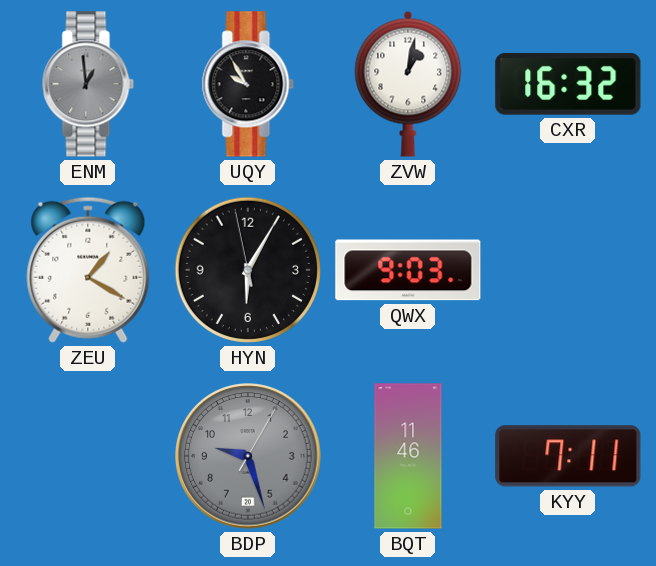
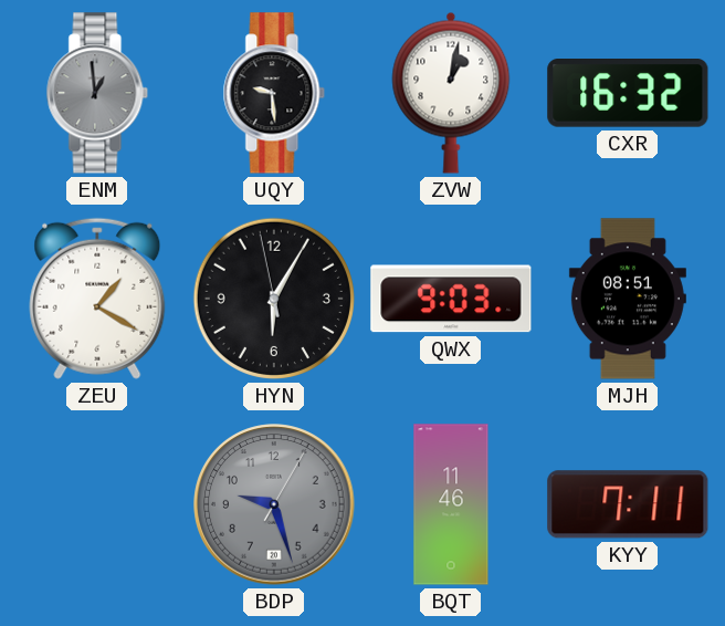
UQY: 9:55 -> 9:29
MJH: none -> 08:51
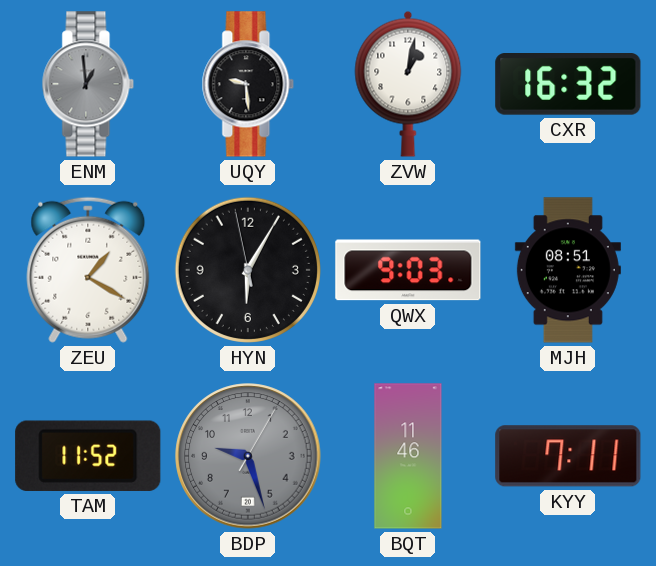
TAM: none -> 11:52
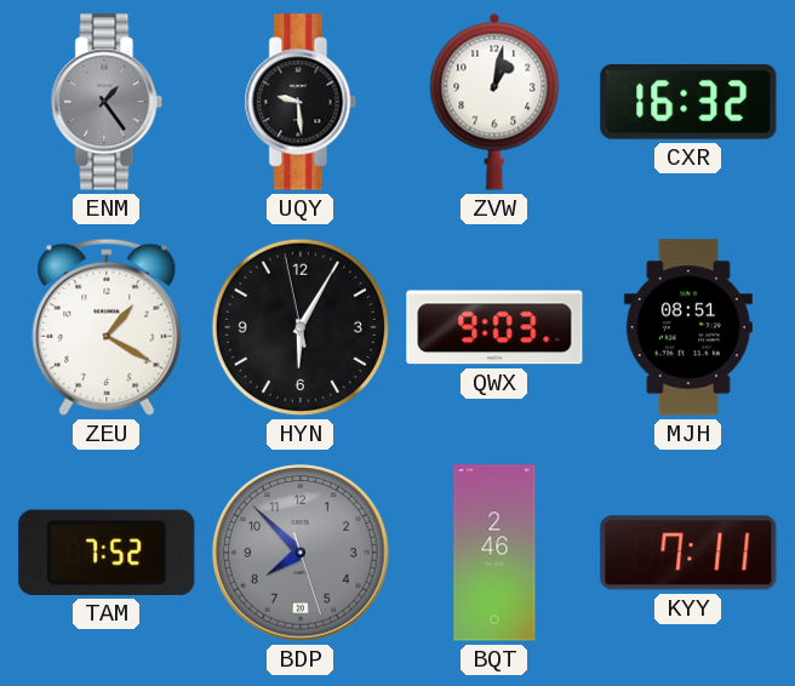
ENM: 12:59 -> 1:24
TAM: 11:52 -> 7:52
BDP: 9:27 -> 7:52
BQT: 11:46 -> 2:46
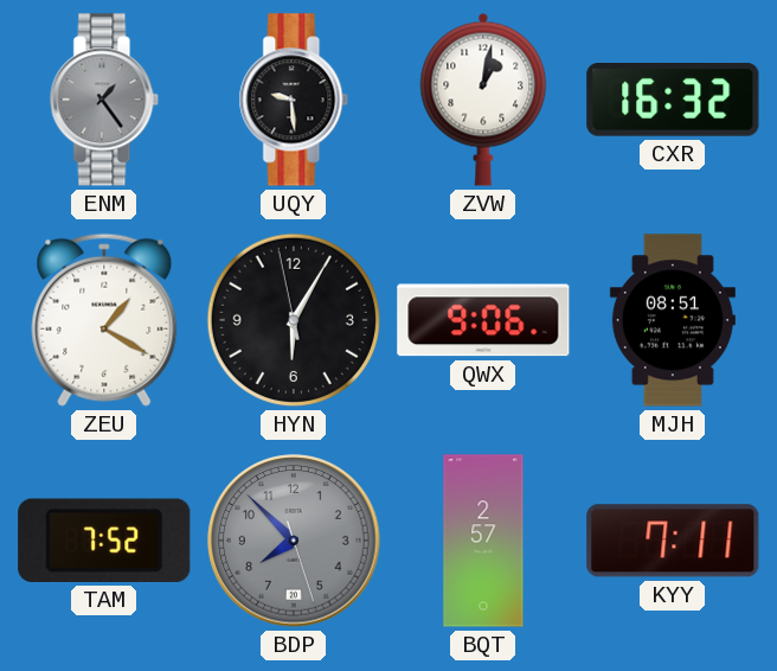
QWX: 9:03 -> 9:06
BQT: 2:46 -> 2:57
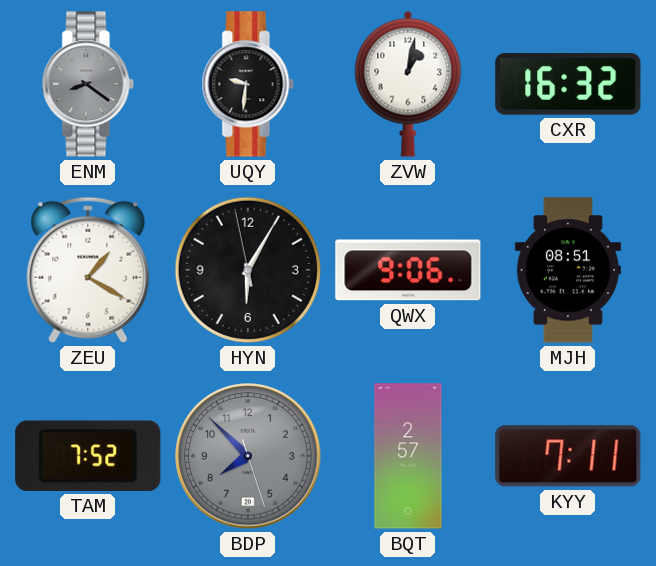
ENM: 1:24 -> 8:21
UQY: 9:29 -> 9:31
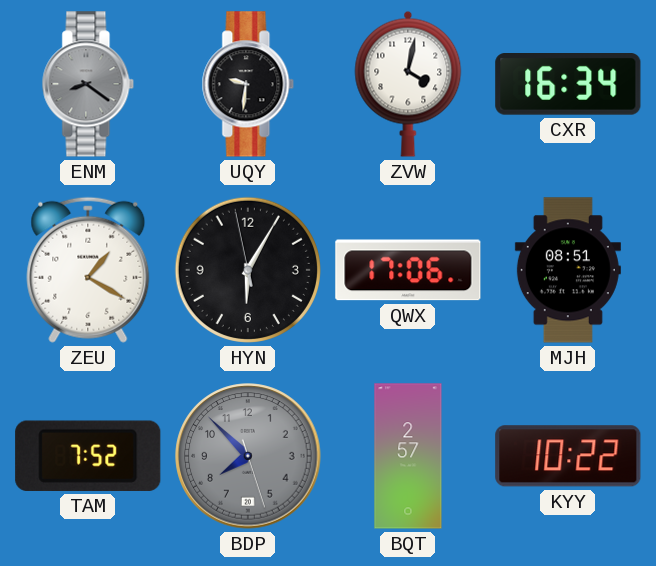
ZVW: 1:02 -> 4:02
CXR: 16:32 -> 16:34
QWX: 9:06 -> 17:06
KYY: 7:11 -> 10:22
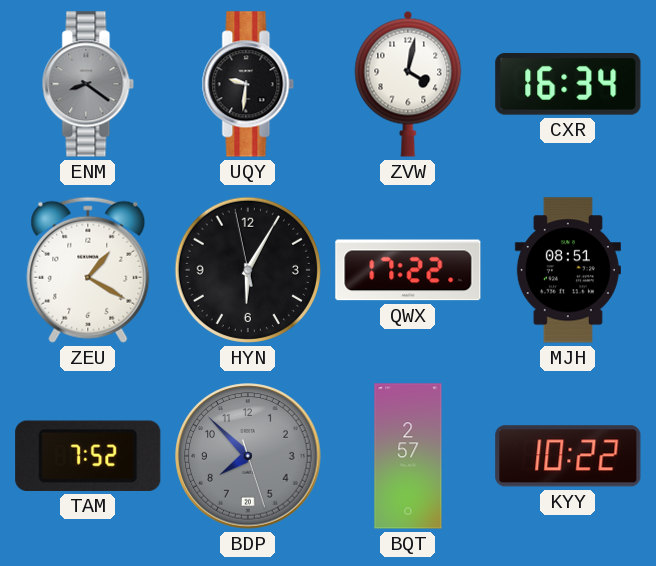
QWX: 17:06 -> 17:22
